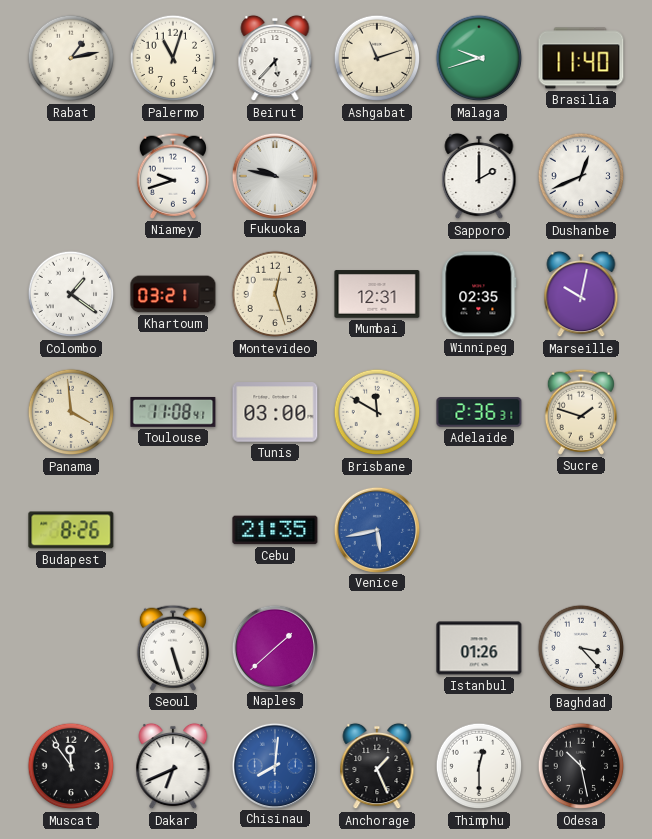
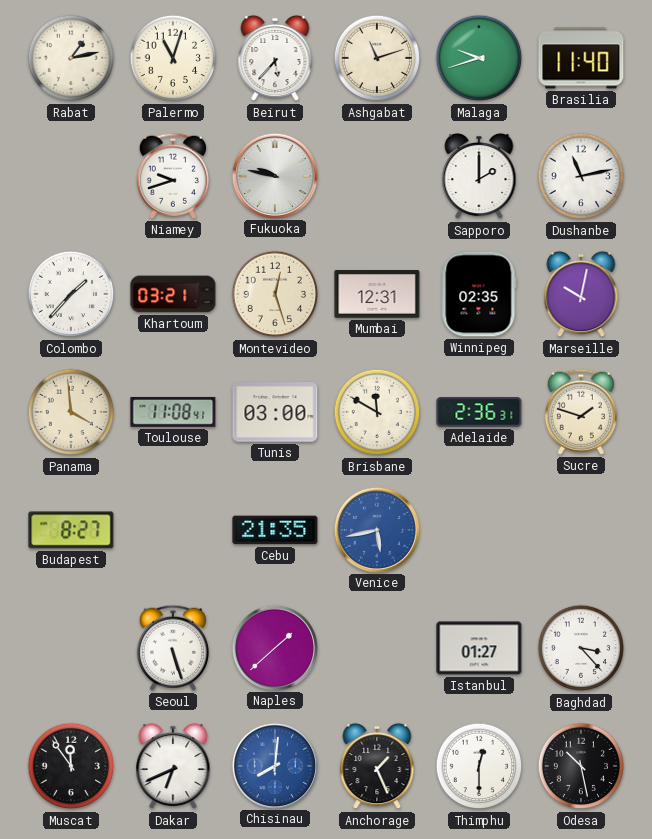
Dushanbe: 12:41 -> 11:13
Colombo: 1:21 -> 1:37
Budapest: 8:26 -> 8:27
Istanbul: 01:26 -> 01:27
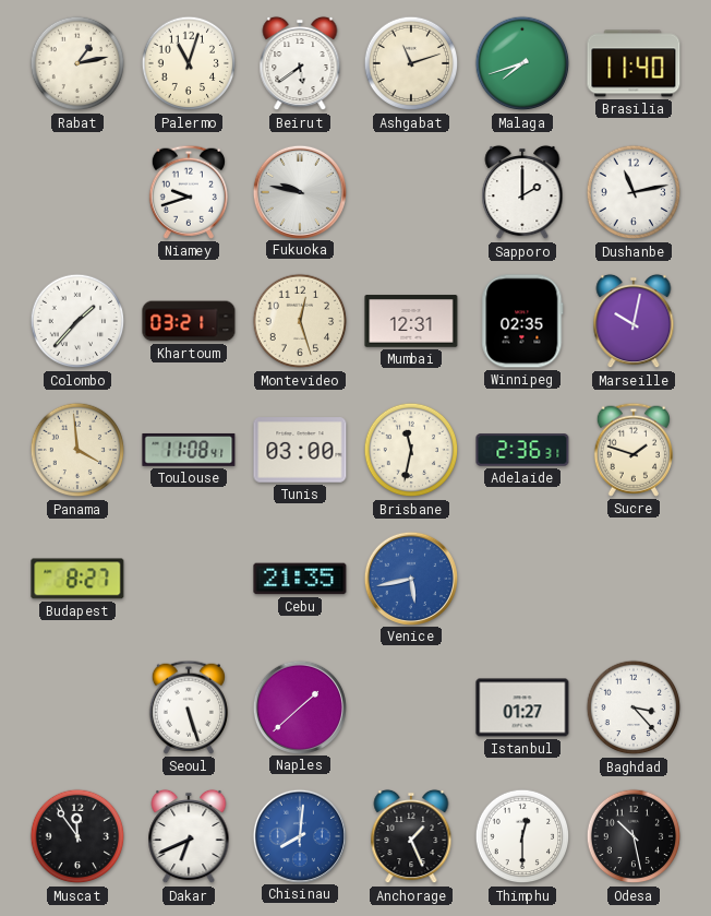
Beirut: 5:37 -> 5:39
Malaga: 9:42 -> 7:42
Brisbane: 11:50 -> 11:32
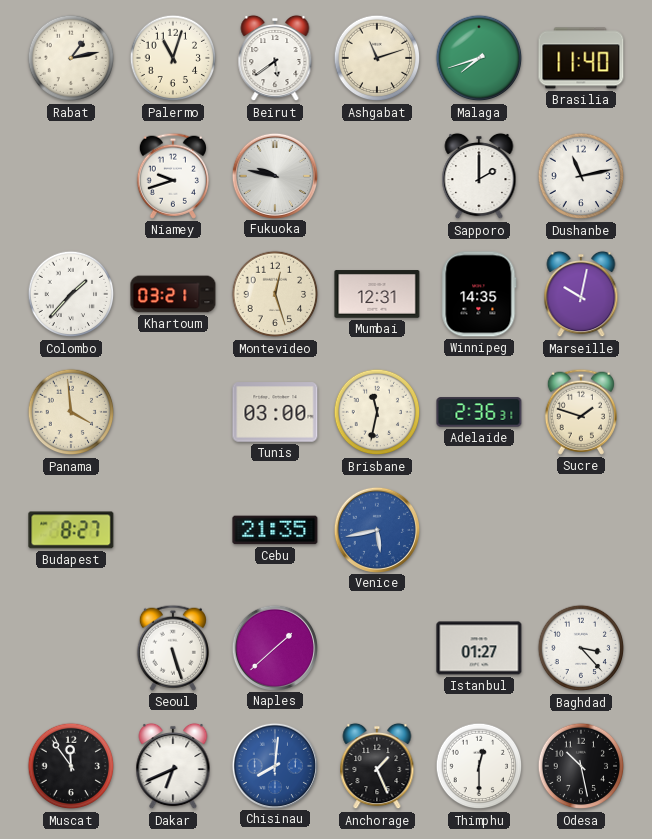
Winnipeg: 02:35 -> 14:35
Toulouse: 11:08 -> none
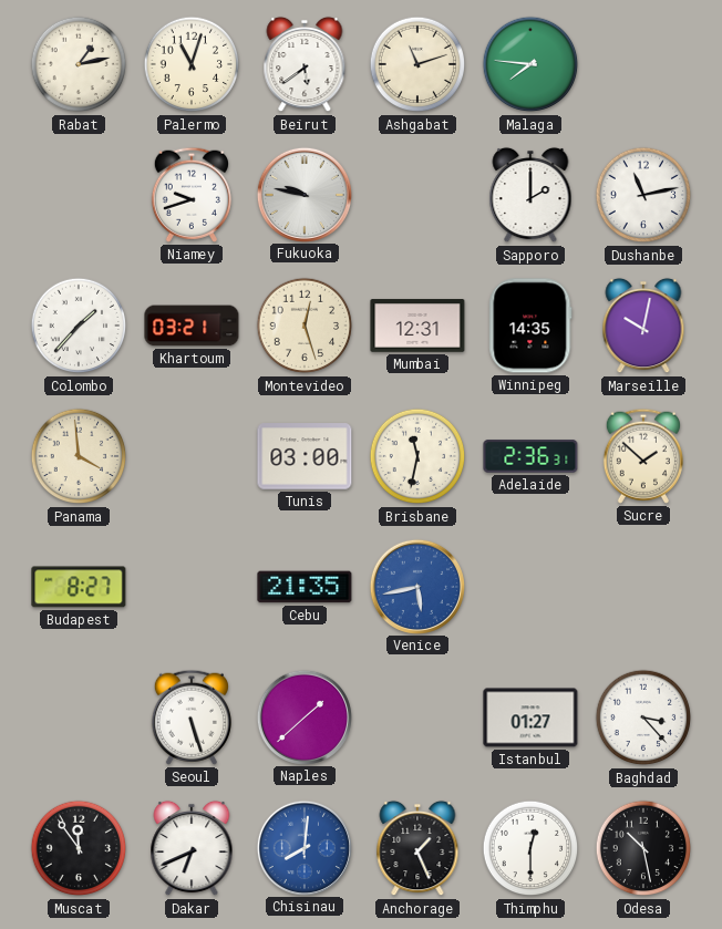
Malaga: 7:42 -> 7:46
Brasilia: 11:40 -> none
Sucre: 1:48 -> 1:52
